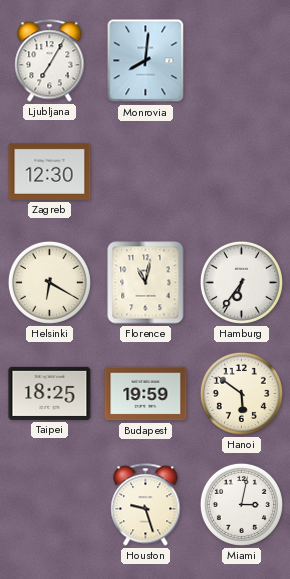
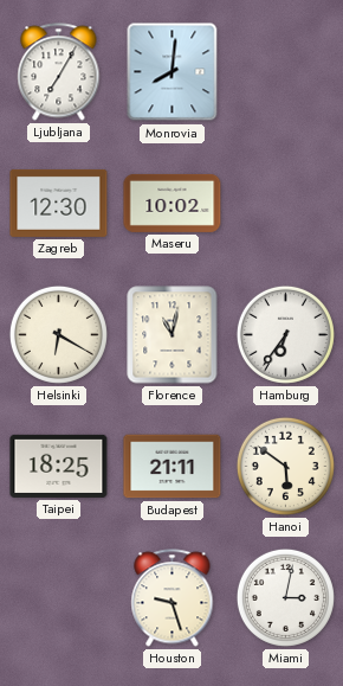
Maseru: none -> 10:02
Budapest: 19:59 -> 21:11
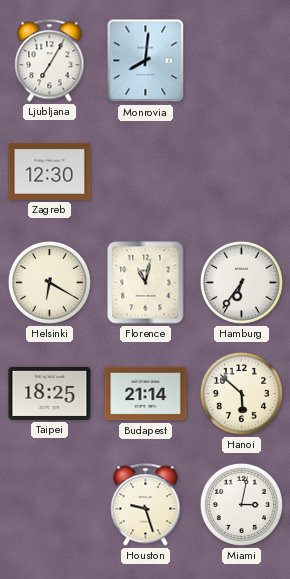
Maseru: 10:02 -> none
Budapest: 21:11 -> 21:14
Hanoi: 5:51 -> 5:52
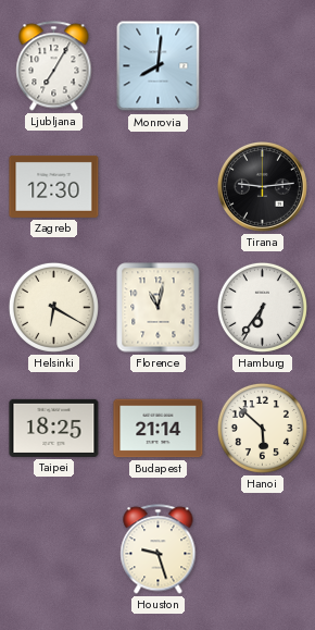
Tirana: none -> 9:14
Miami: 3:02 -> none
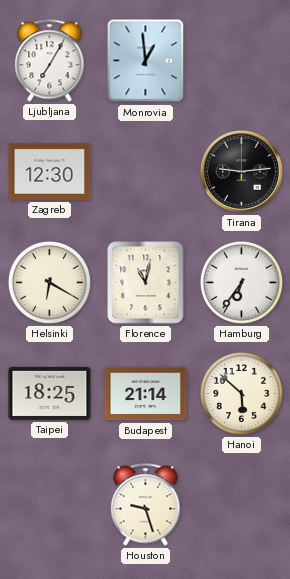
Monrovia: 8:01 -> 12:59
